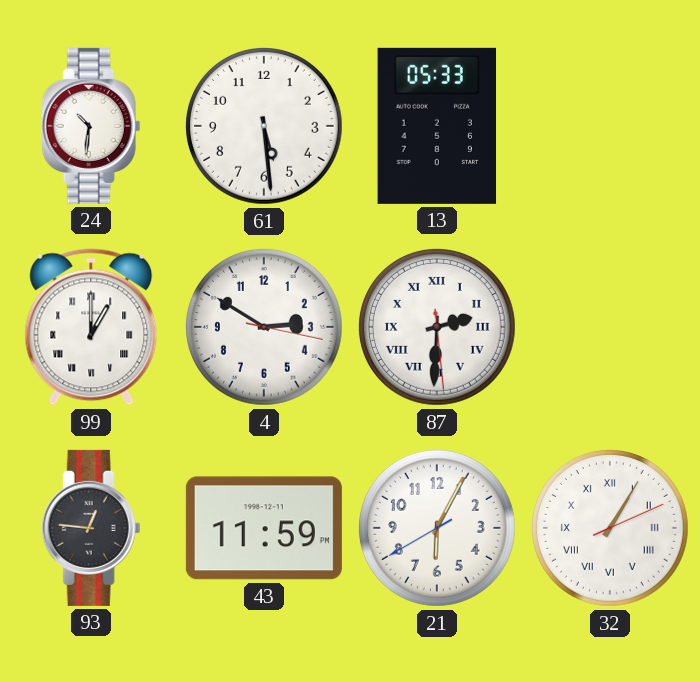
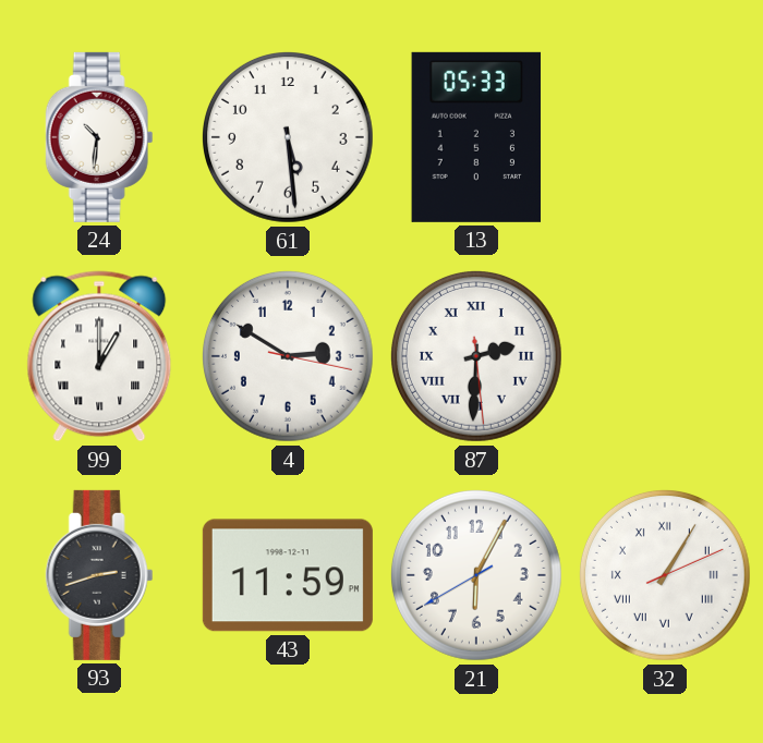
93: 12:46 -> 2:42
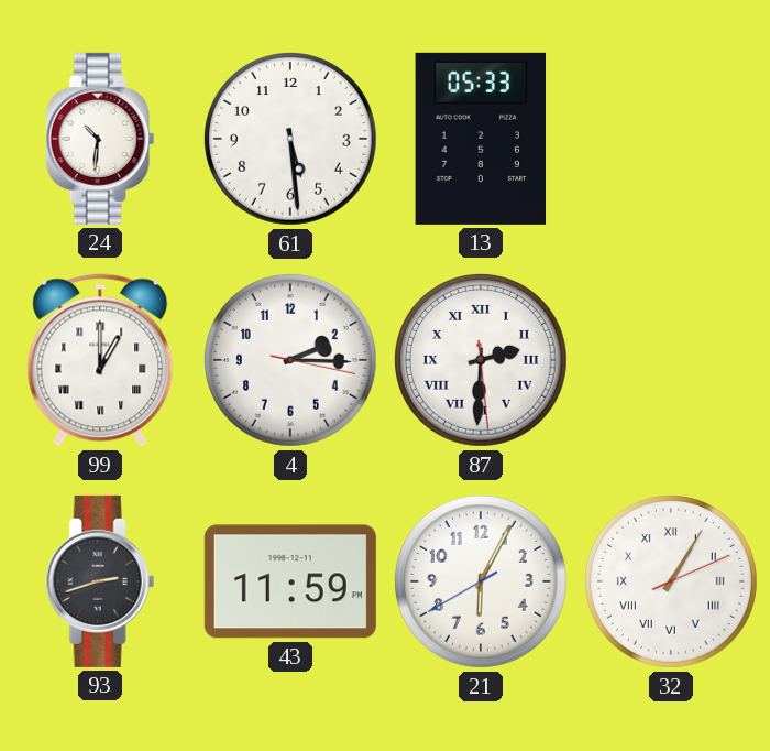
4: 2:50 -> 2:15
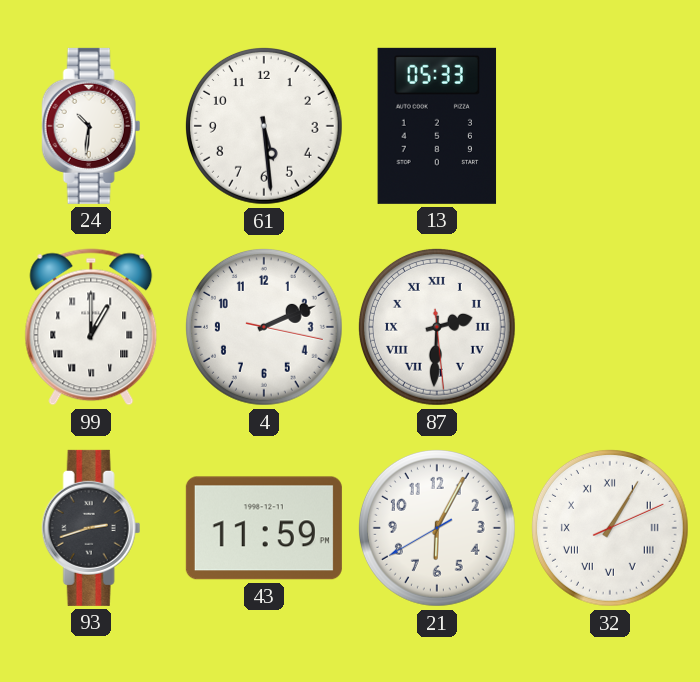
4: 2:15 -> 2:11
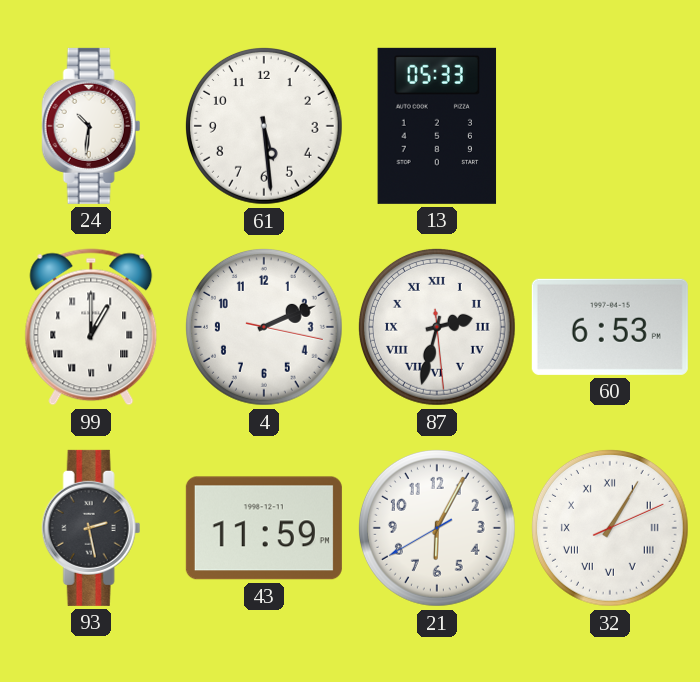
87: 2:30 -> 2:32
60: none -> 6:53
93: 2:42 -> 2:28
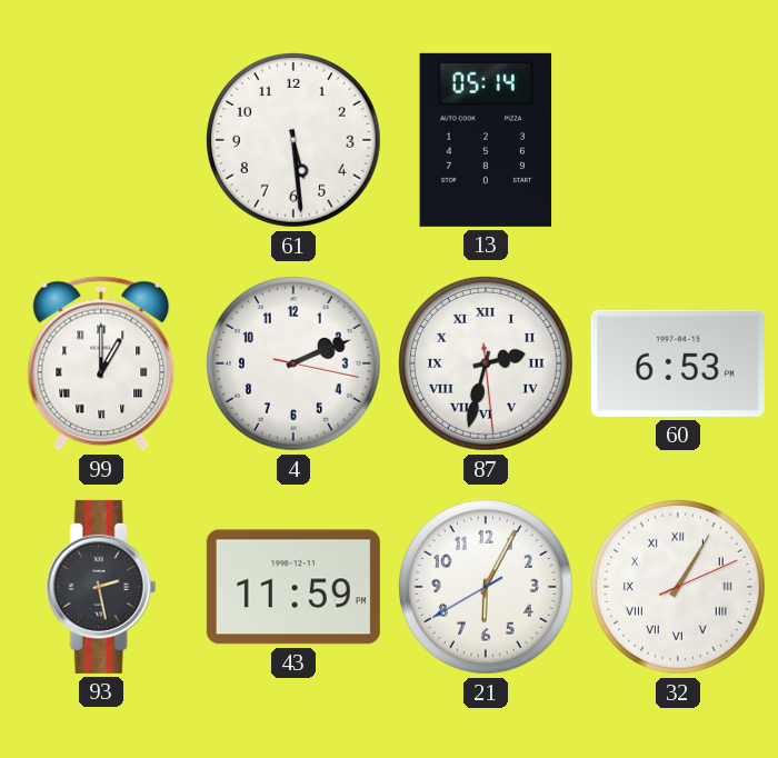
24: 10:31 -> none
13: 05:33 -> 05:14
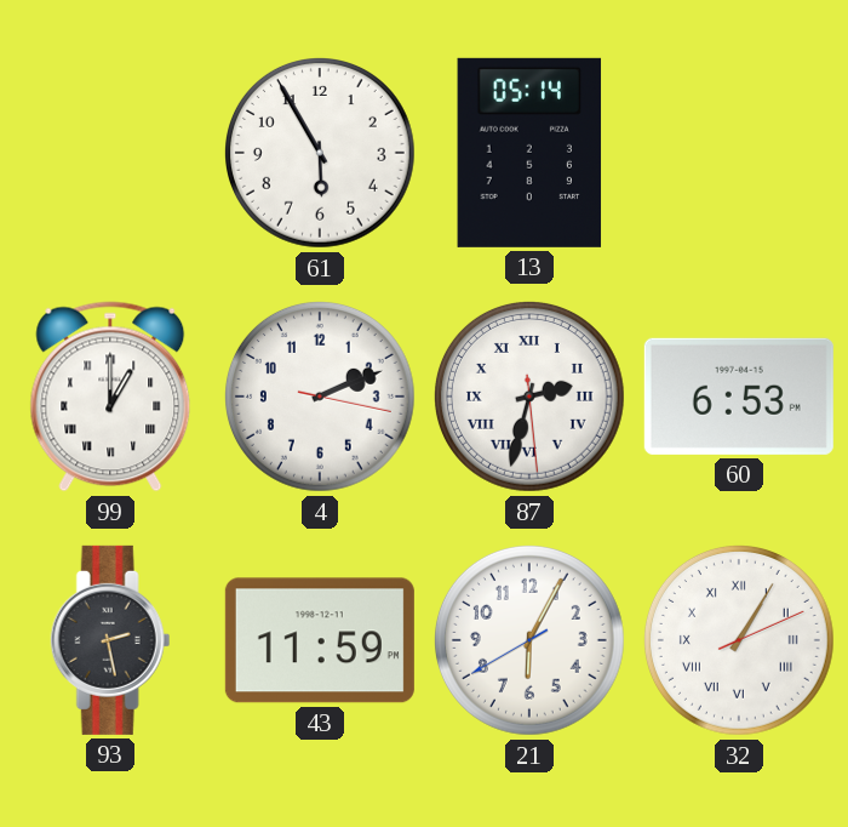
61: 5:29 -> 5:55
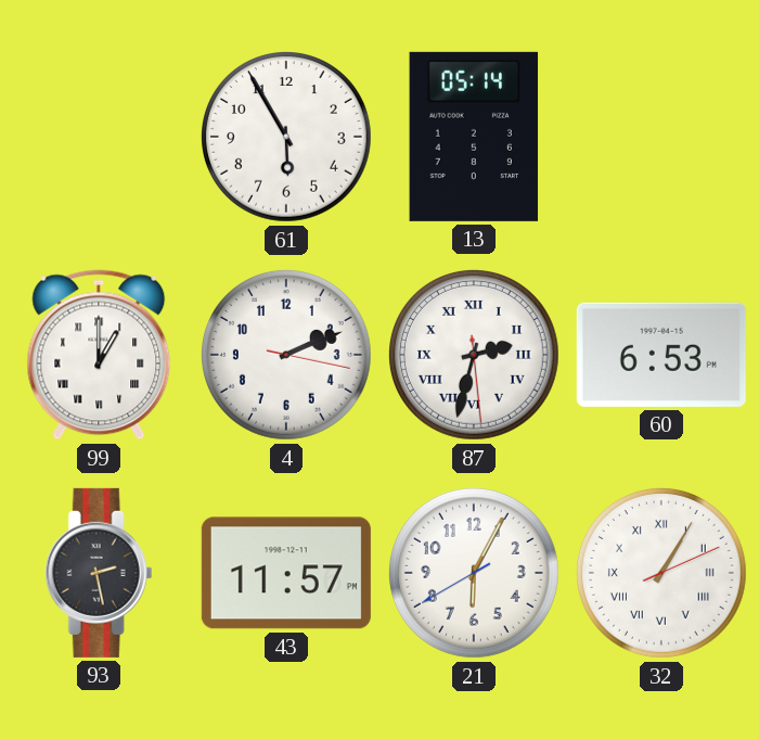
43: 11:59 -> 11:57
